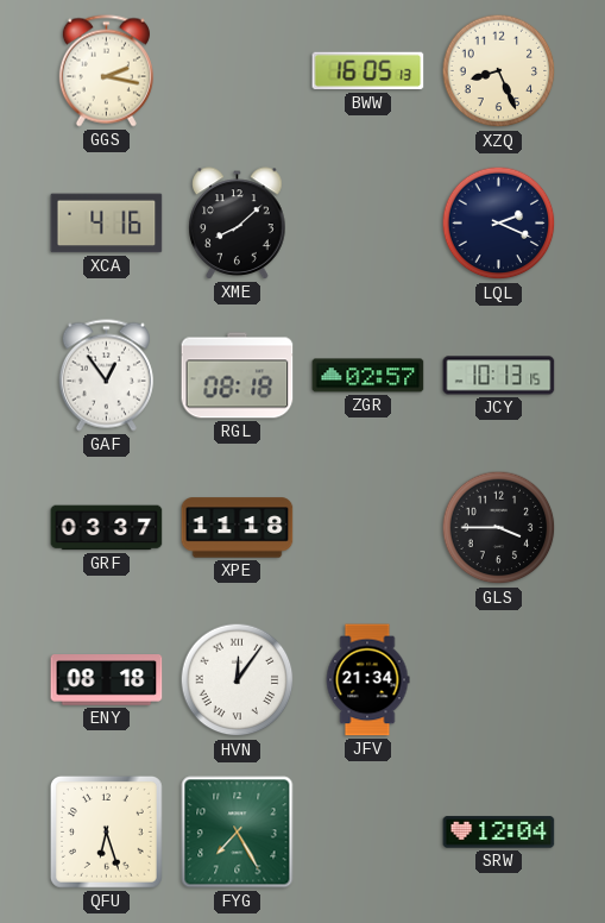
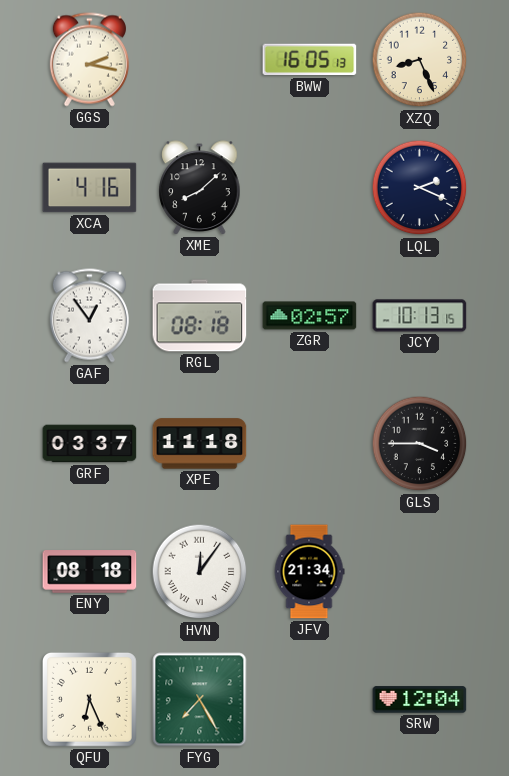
QFU: 6:27 -> 6:26
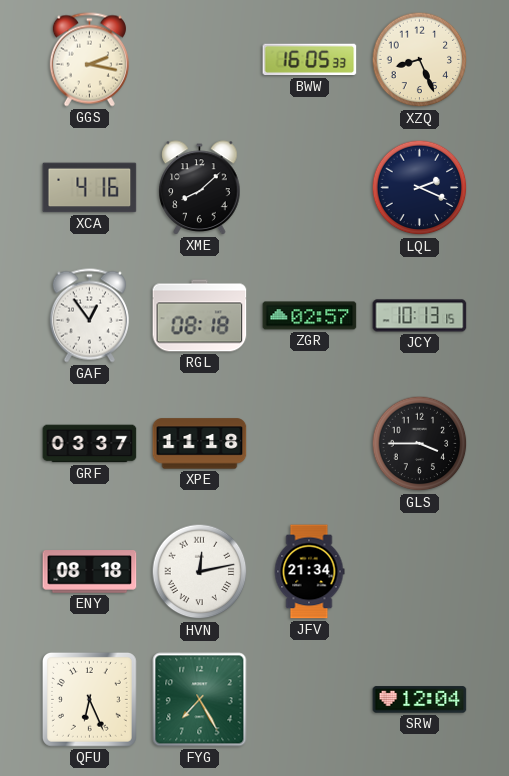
BWW: 16:05:13 -> 16:05:33
HVN: 12:06 -> 12:13
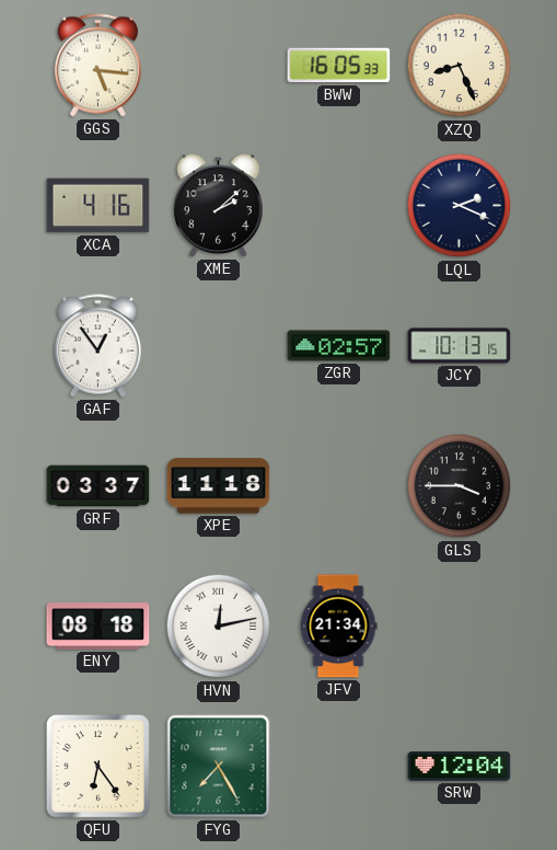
GGS: 2:17 -> 5:16
XME: 8:08 -> 2:08
RGL: 08:18 -> none
QFU: 6:26 -> 6:24
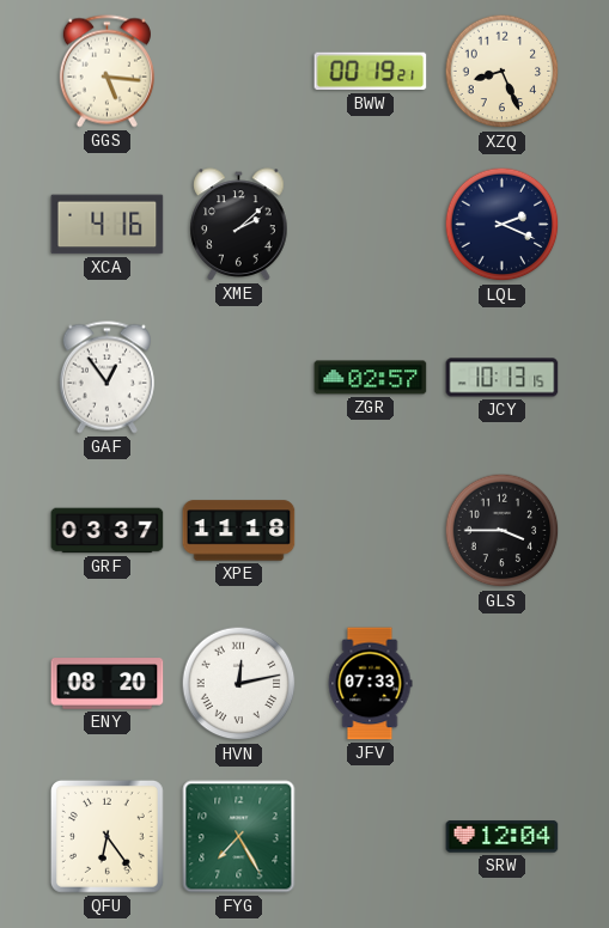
BWW: 16:05 -> 00:19
ENY: 08:18 -> 08:20
JFV: 21:34 -> 07:33
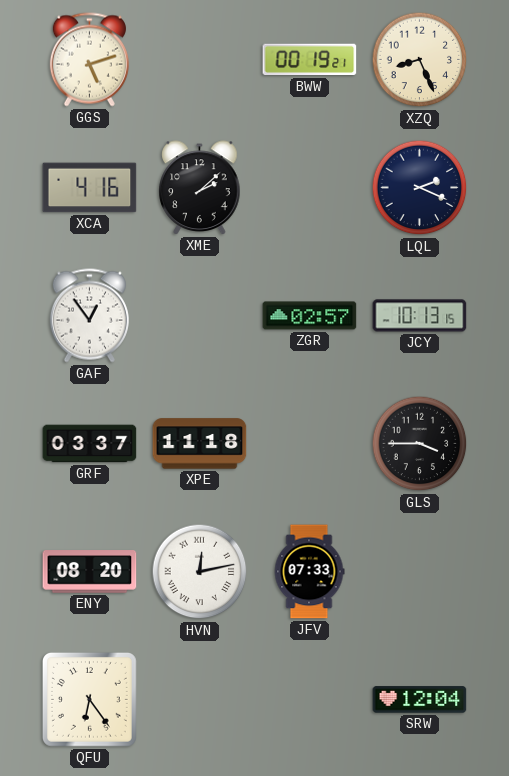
GGS: 5:16 -> 5:12
FYG: 7:25 -> none
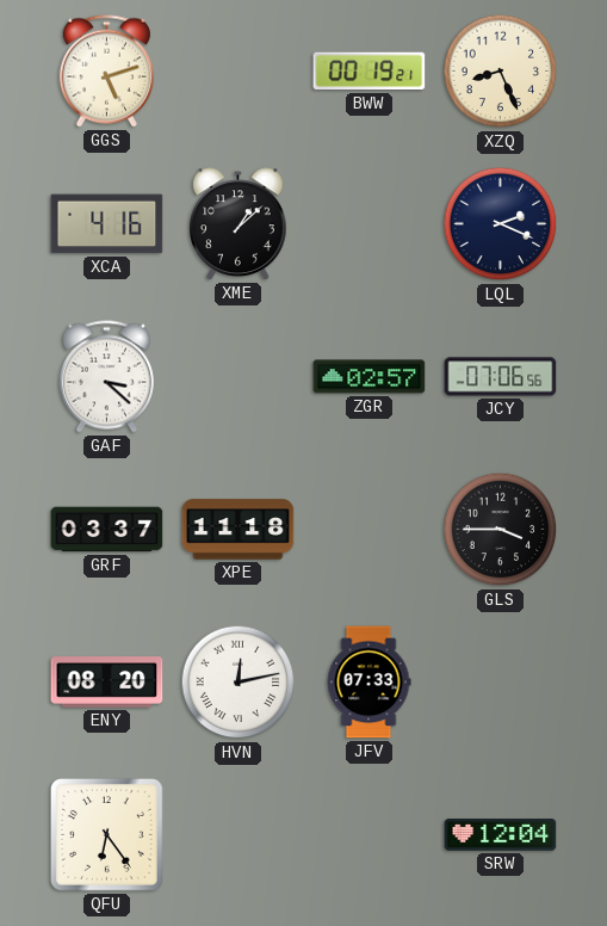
XME: 2:08 -> 1:08
GAF: 12:54 -> 3:22
JCY: 10:13 -> 07:06
